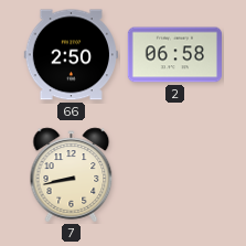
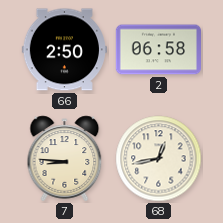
7: 8:43 -> 8:46
68: none -> 12:43
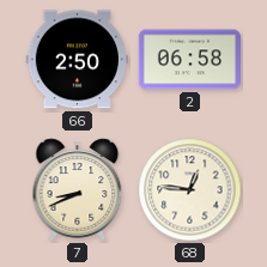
7: 8:46 -> 8:41
68: 12:43 -> 12:46
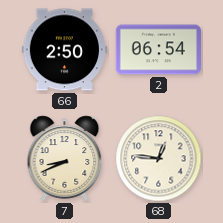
2: 06:58 -> 06:54
